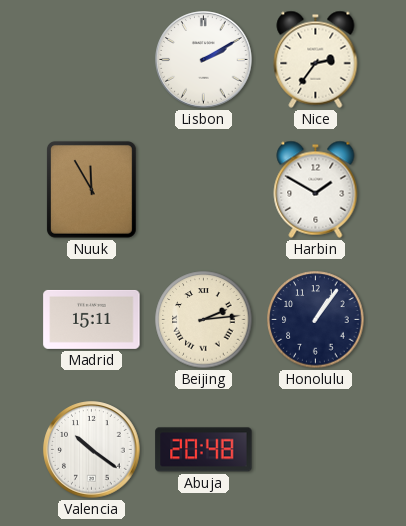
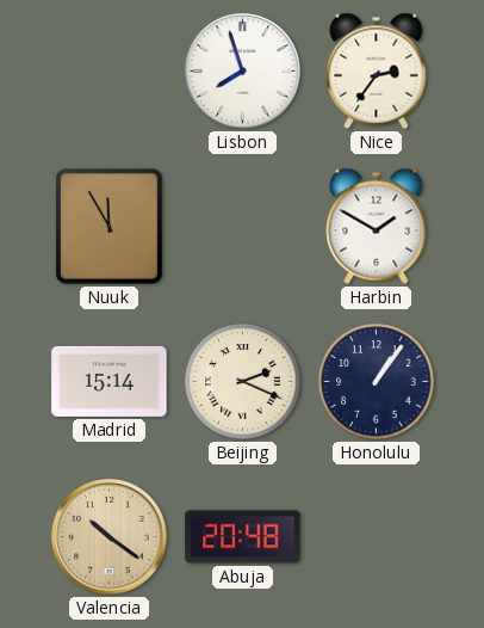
Lisbon: 2:10 -> 7:57
Madrid: 15:11 -> 15:14
Beijing: 2:14 -> 2:19
Valencia dial: white -> champagne
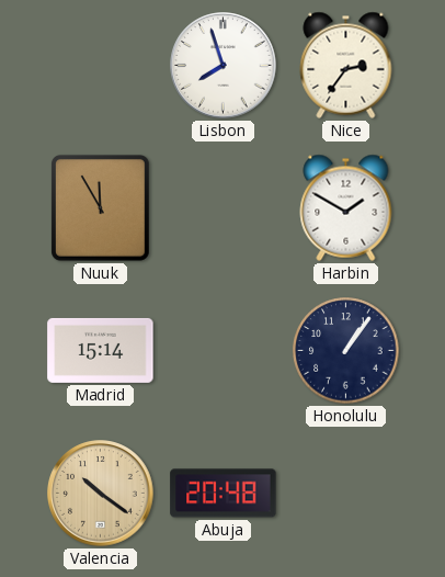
Beijing: 2:19 -> none
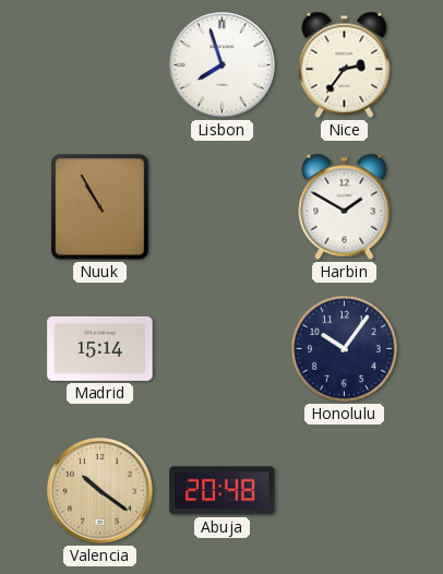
Nuuk: 11:55 -> 10:55
Honolulu: 1:06 -> 10:06
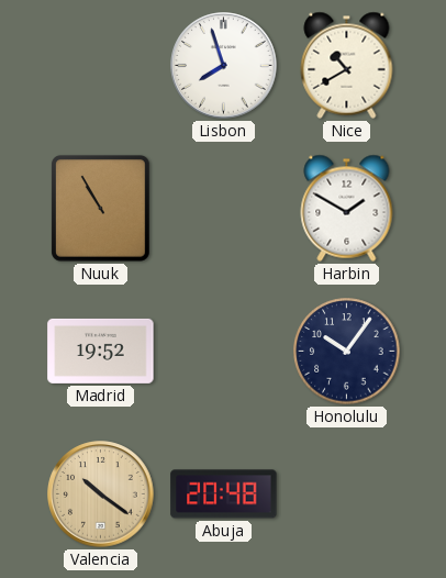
Nice: 2:36 -> 10:40
Madrid: 15:14 -> 19:52
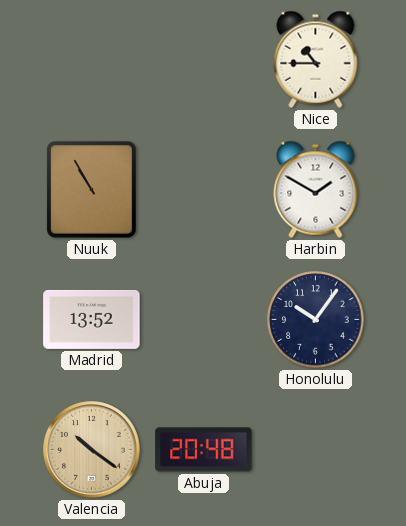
Lisbon: 7:57 -> none
Nice: 10:40 -> 10:45
Madrid: 19:52 -> 13:52
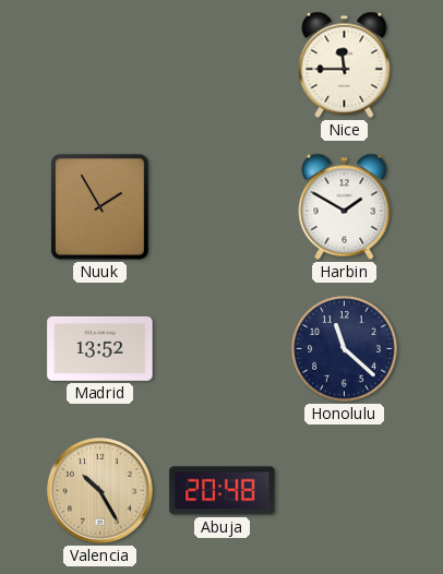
Nice: 10:45 -> 11:45
Nuuk: 10:55 -> 1:55
Honolulu: 10:06 -> 11:22
Valencia: 10:21 -> 10:25
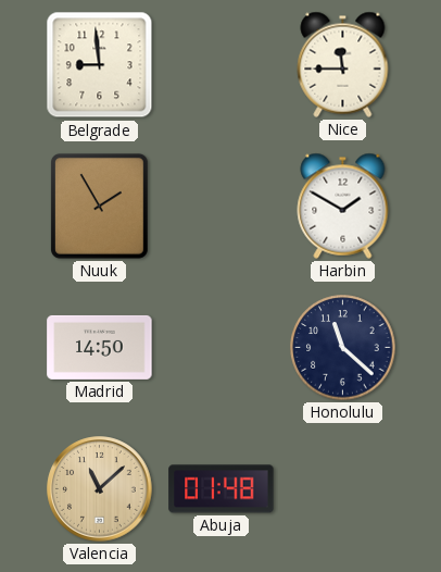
Belgrade: none -> 8:59
Madrid: 13:52 -> 14:50
Valencia: 10:25 -> 11:08
Abuja: 20:48 -> 01:48
